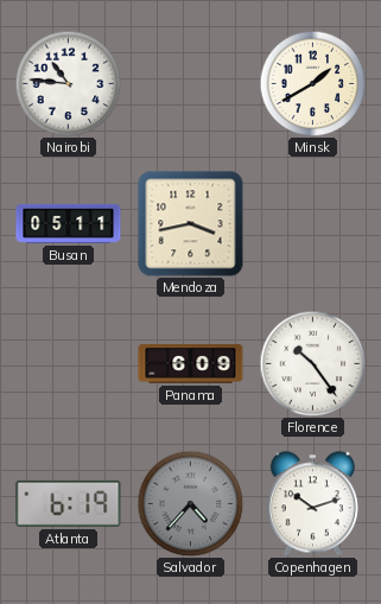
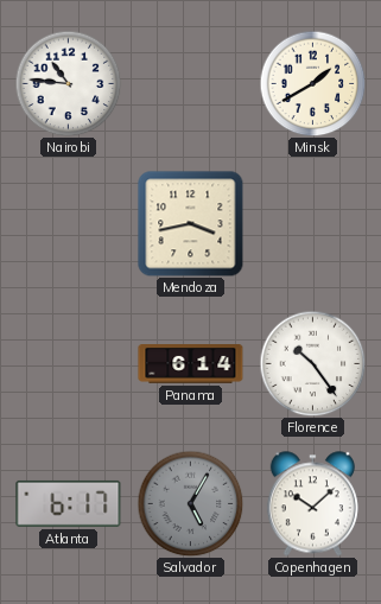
Busan: 05:11 -> none
Panama: 6:09 -> 6:14
Atlanta: 6:19 -> 6:17
Salvador: 4:37 -> 5:05
Copenhagen: 10:12 -> 10:08
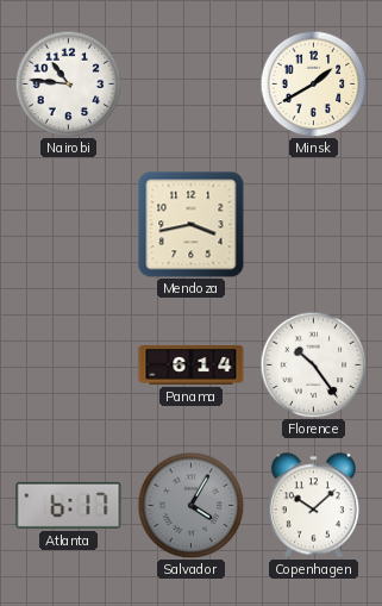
Salvador: 5:05 -> 4:05
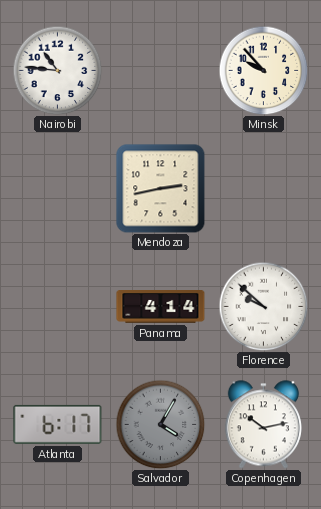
Minsk: 1:40 -> 9:53
Mendoza: 3:43 -> 2:43
Panama: 6:14 -> 4:14
Florence: 10:24 -> 9:52
Copenhagen: 10:08 -> 10:13
